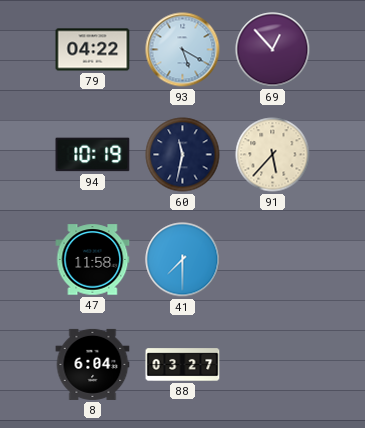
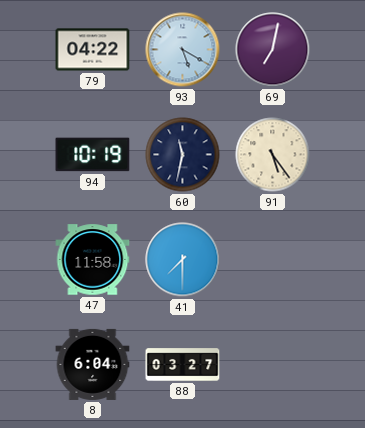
69: 12:53 -> 7:02
91: 5:37 -> 5:24
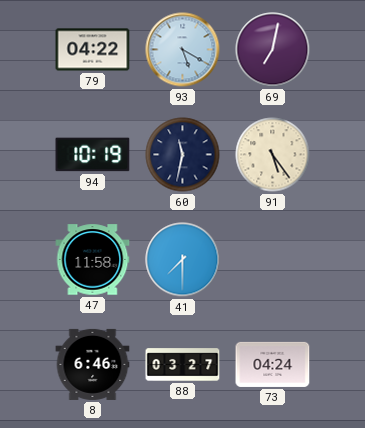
8: 6:04 -> 6:46
73: none -> 04:24
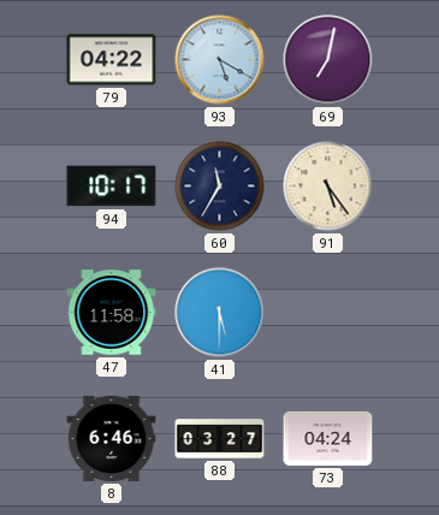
94: 10:19 -> 10:17
60: 11:32 -> 11:35
41: 7:30 -> 5:30
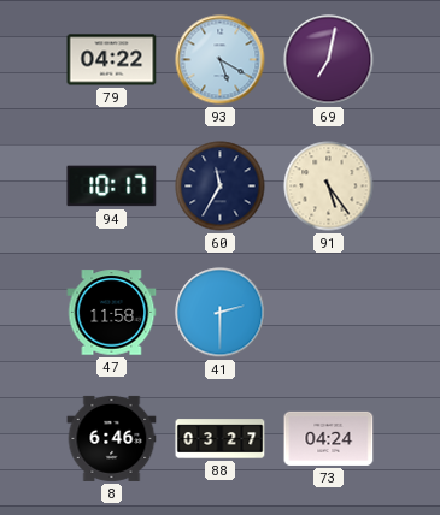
41: 5:30 -> 2:30
